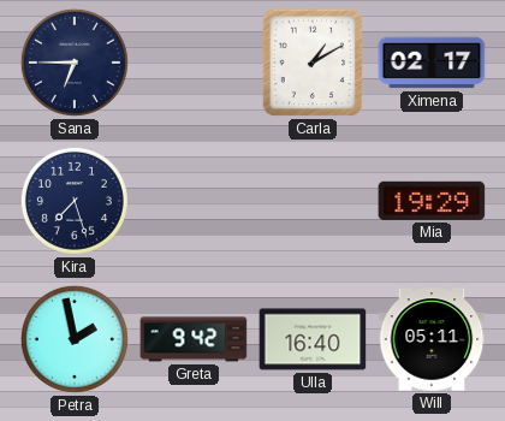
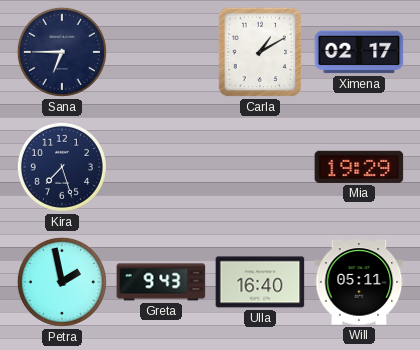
Greta: 9:42 -> 9:43
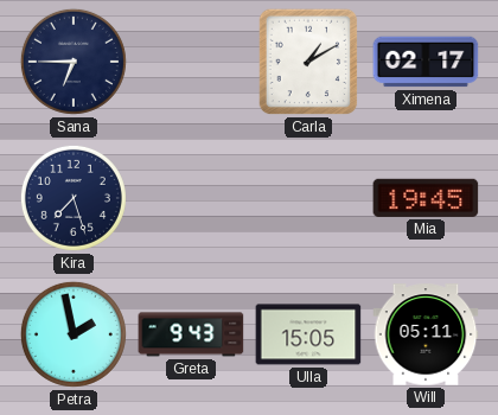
Mia: 19:29 -> 19:45
Ulla: 16:40 -> 15:05
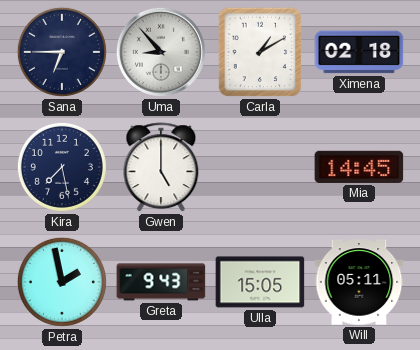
Uma: none -> 8:53
Ximena: 02:17 -> 02:18
Kira: 7:27 -> 7:28
Gwen: none -> 5:00
Mia: 19:45 -> 14:45
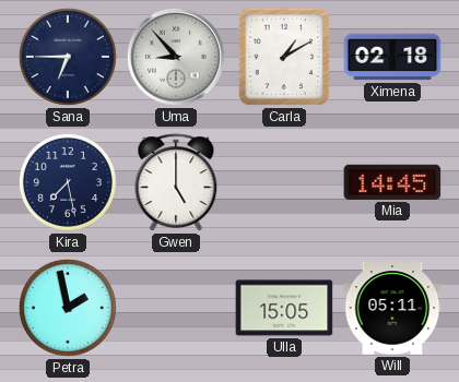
Greta: 9:43 -> none
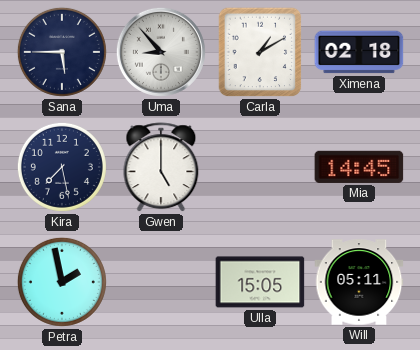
Sana: 6:45 -> 5:45
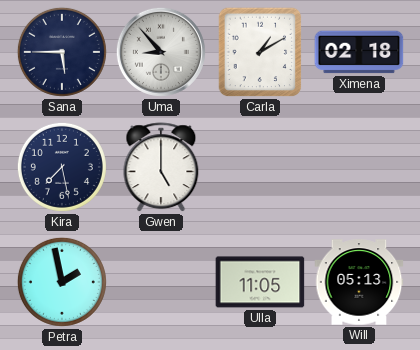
Mia: 14:45 -> none
Ulla: 15:05 -> 11:05
Will: 05:11 -> 05:13
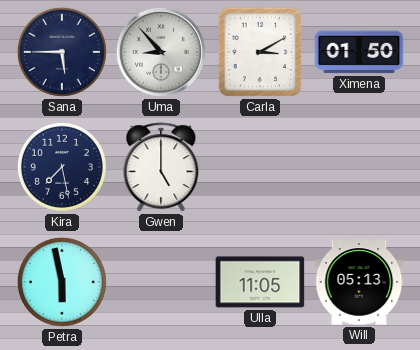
Carla: 1:10 -> 3:10
Ximena: 02:18 -> 01:50
Petra: 1:58 -> 5:58
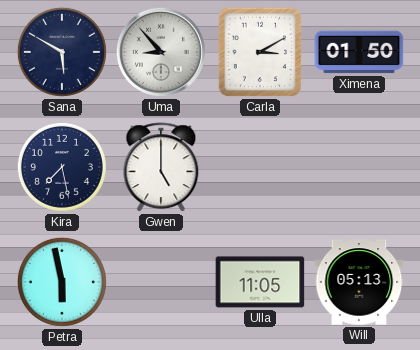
Sana: 5:45 -> 5:50
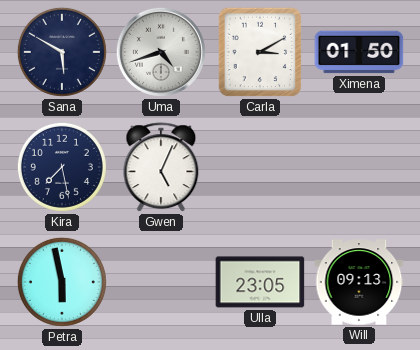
Uma: 8:53 -> 4:42
Gwen: 5:00 -> 5:04
Ulla: 11:05 -> 23:05
Will: 05:13 -> 09:13
